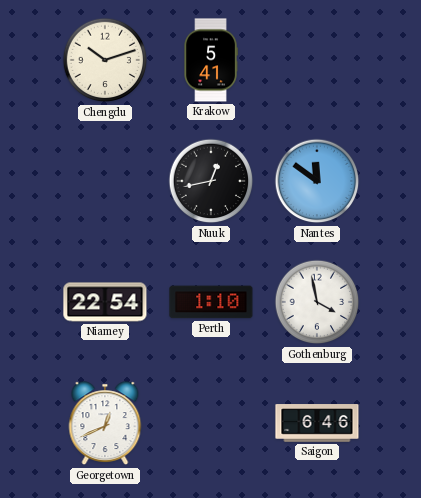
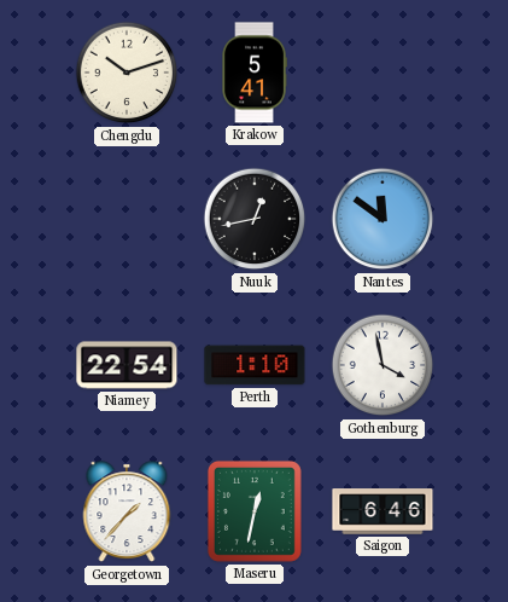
Georgetown: 12:41 -> 1:37
Maseru: none -> 12:32
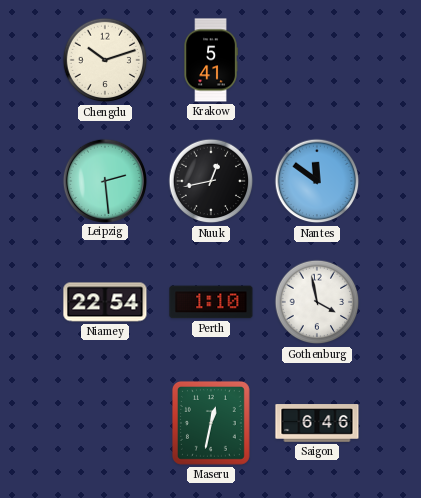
Leipzig: none -> 2:29
Georgetown: 1:37 -> none
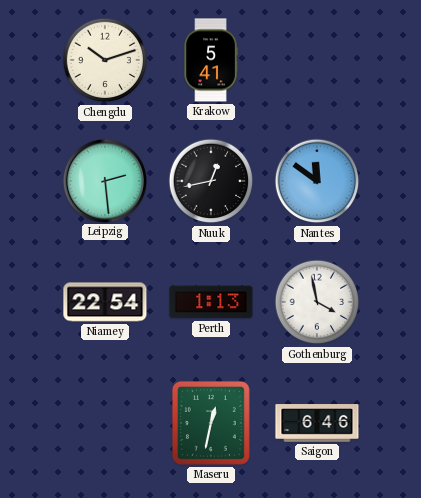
Perth: 1:10 -> 1:13
